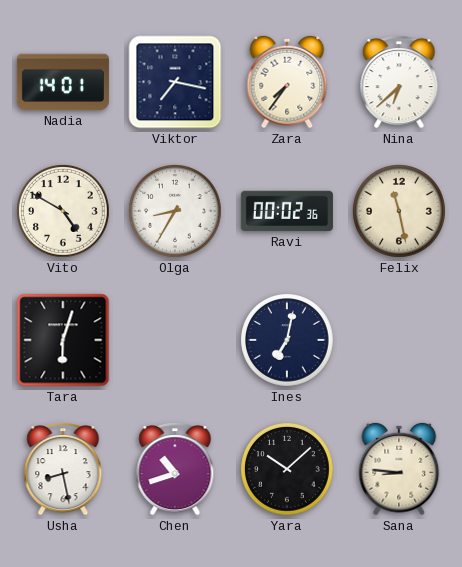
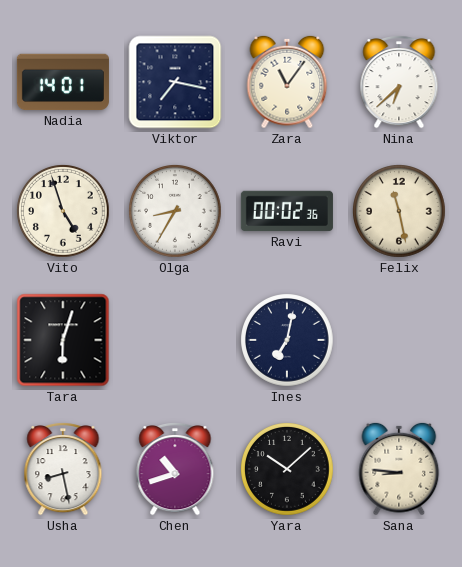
Zara: 7:36 -> 11:06
Vito: 4:50 -> 4:57
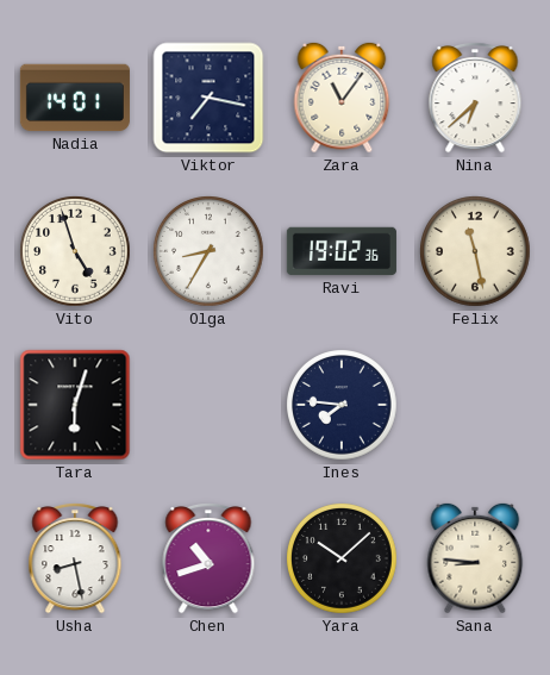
Ravi: 00:02 -> 19:02
Ines: 7:02 -> 7:46
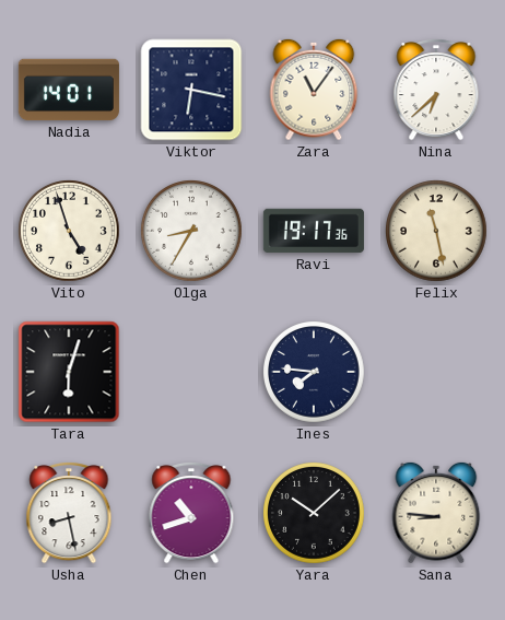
Viktor: 7:17 -> 6:17
Ravi: 19:02 -> 19:17
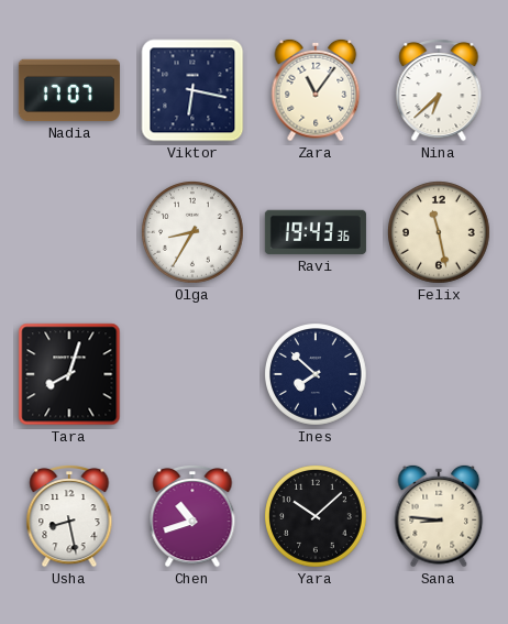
Nadia: 14:01 -> 17:07
Vito: 4:57 -> none
Ravi: 19:17 -> 19:43
Tara: 6:03 -> 8:03
Ines: 7:46 -> 7:52
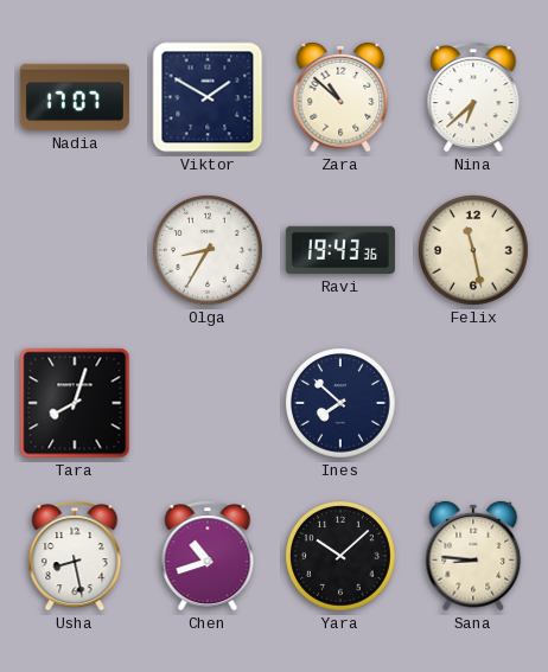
Viktor: 6:17 -> 1:50
Zara: 11:06 -> 10:52
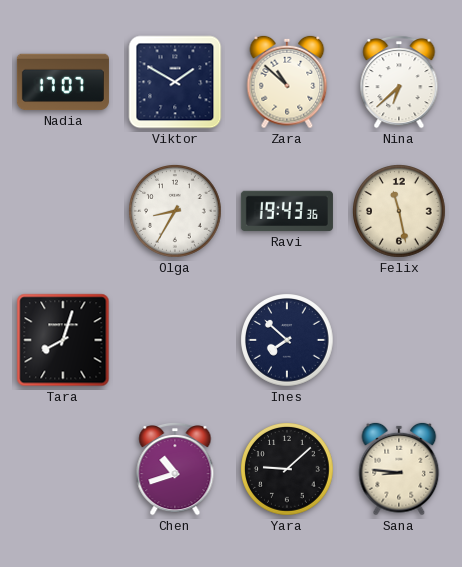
Usha: 8:28 -> none
Yara: 10:08 -> 9:08
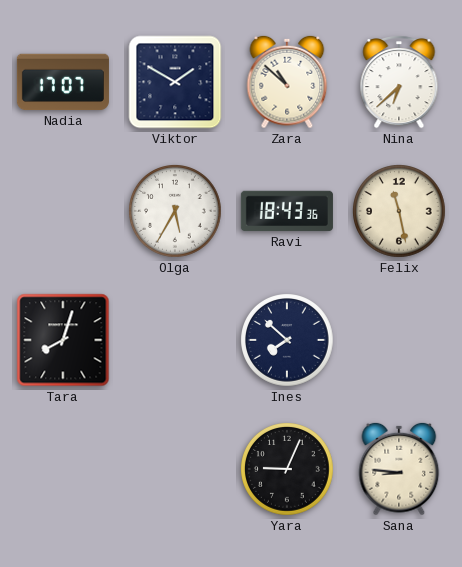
Olga: 8:35 -> 5:35
Ravi: 19:43 -> 18:43
Chen: 10:42 -> none
Yara: 9:08 -> 9:04
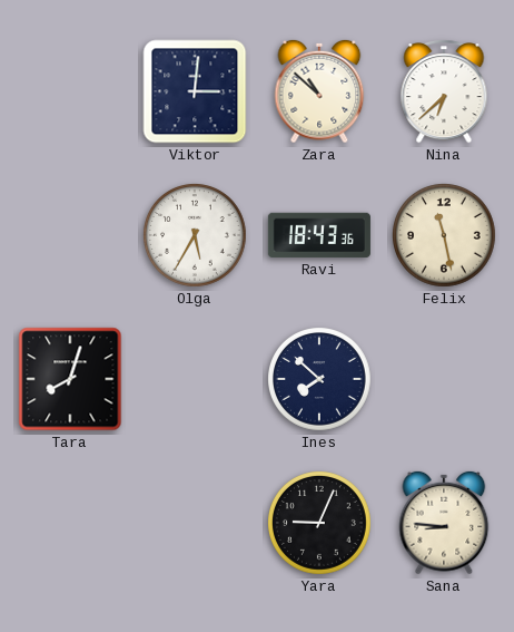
Nadia: 17:07 -> none
Viktor: 1:50 -> 3:01
